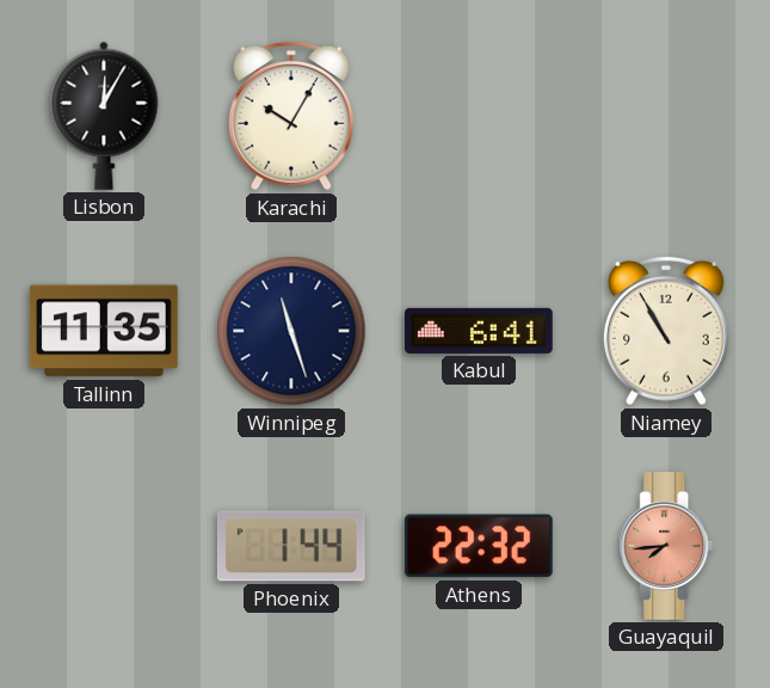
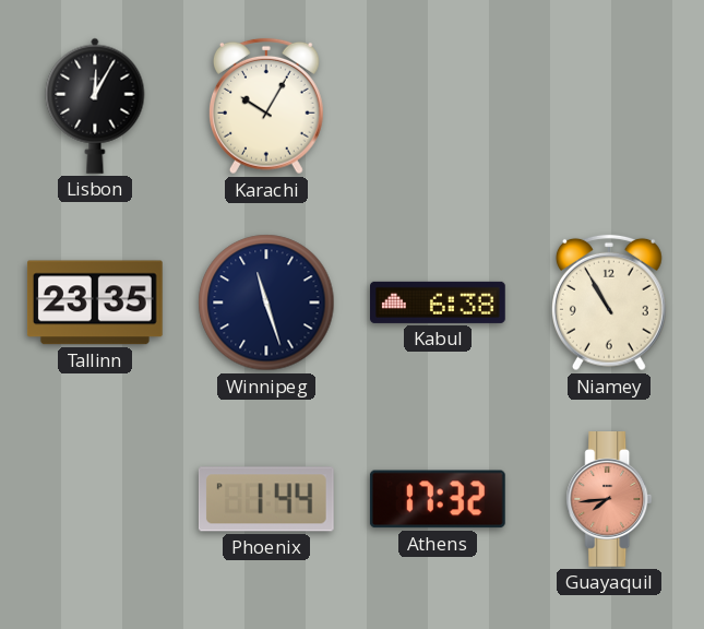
Tallinn: 11:35 -> 23:35
Kabul: 6:41 -> 6:38
Athens: 22:32 -> 17:32
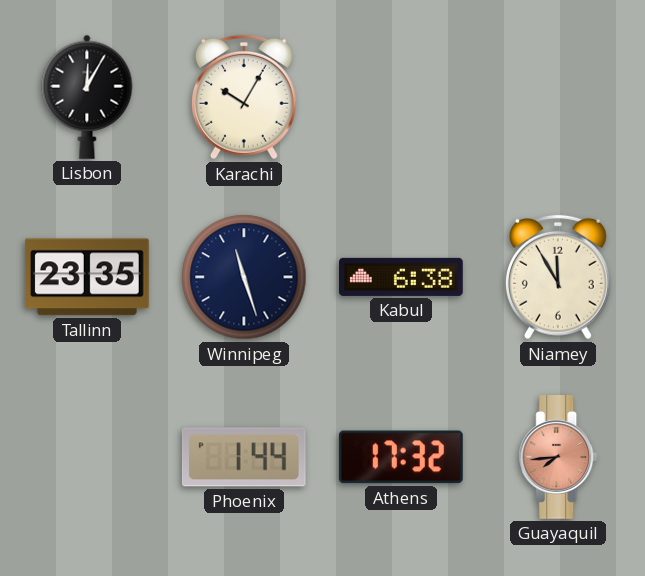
Niamey: 10:55 -> 11:55
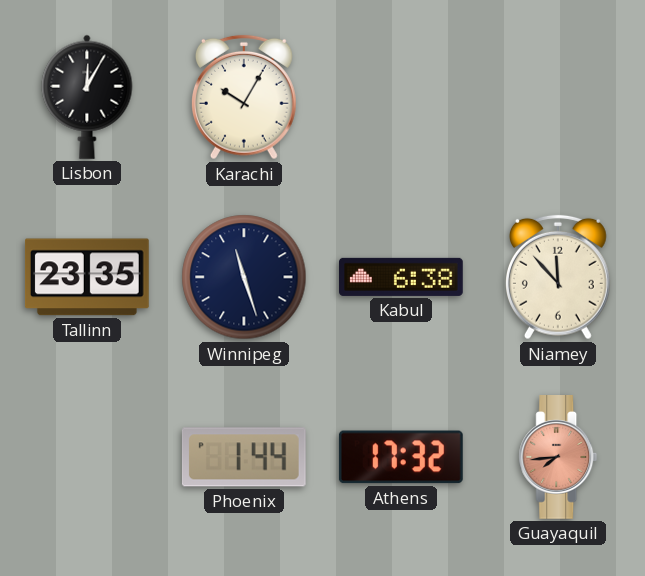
Niamey: 11:55 -> 11:53
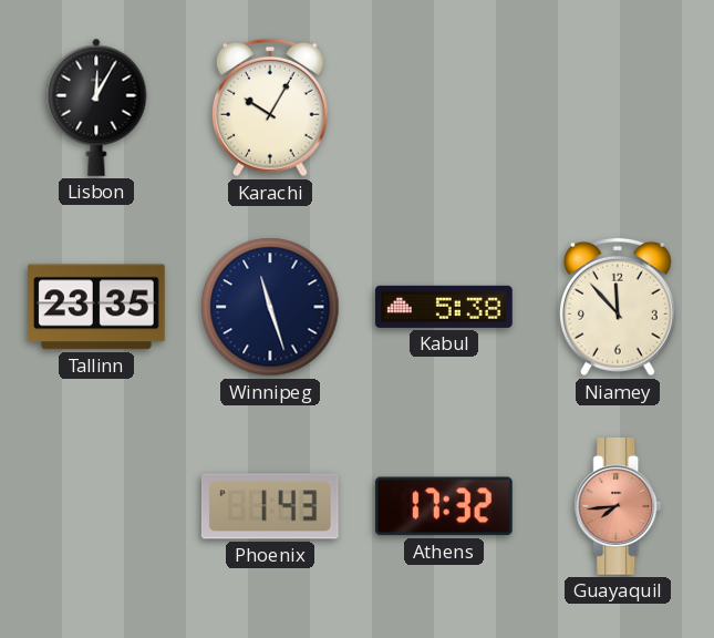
Kabul: 6:38 -> 5:38
Phoenix: 1:44 -> 1:43
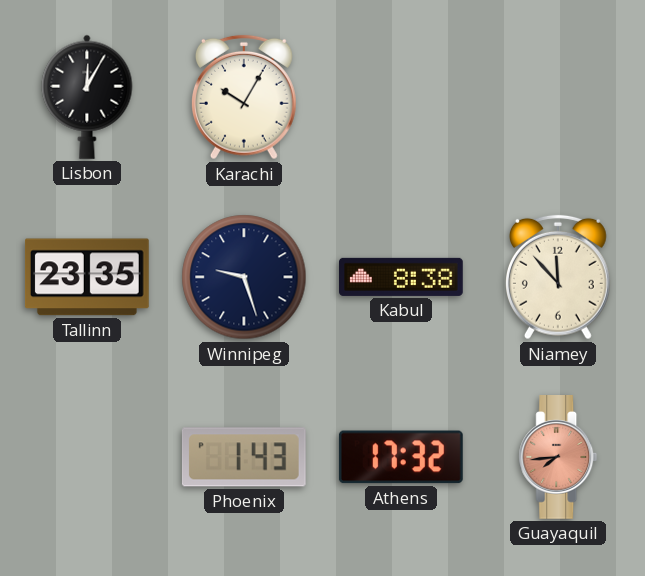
Winnipeg: 11:27 -> 9:27
Kabul: 5:38 -> 8:38
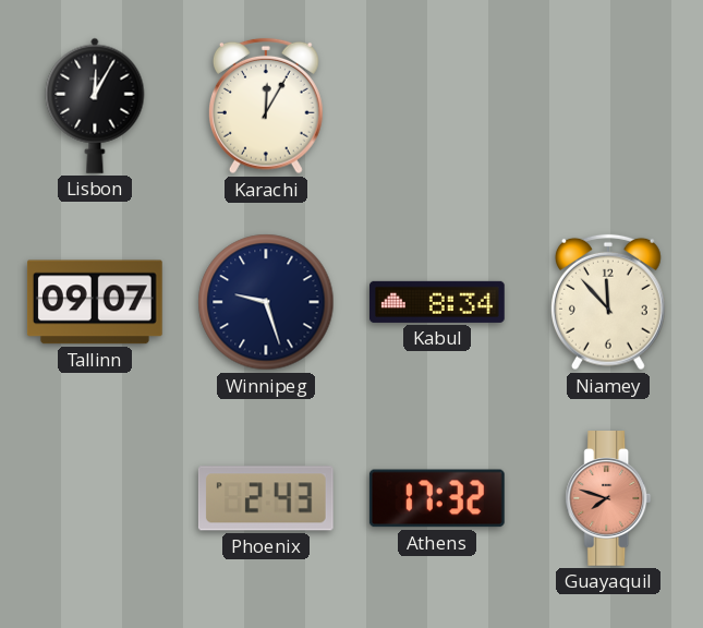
Karachi: 10:05 -> 12:05
Tallinn: 23:35 -> 09:07
Kabul: 8:38 -> 8:34
Phoenix: 1:43 -> 2:43
Guayaquil: 7:44 -> 7:48
